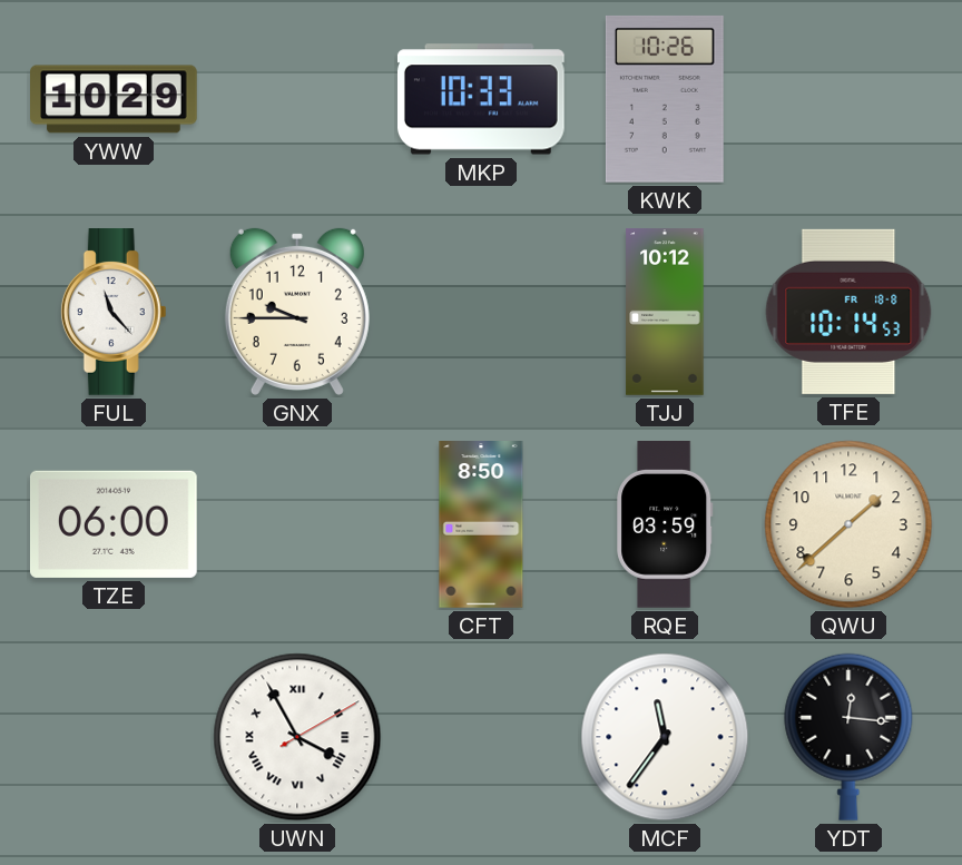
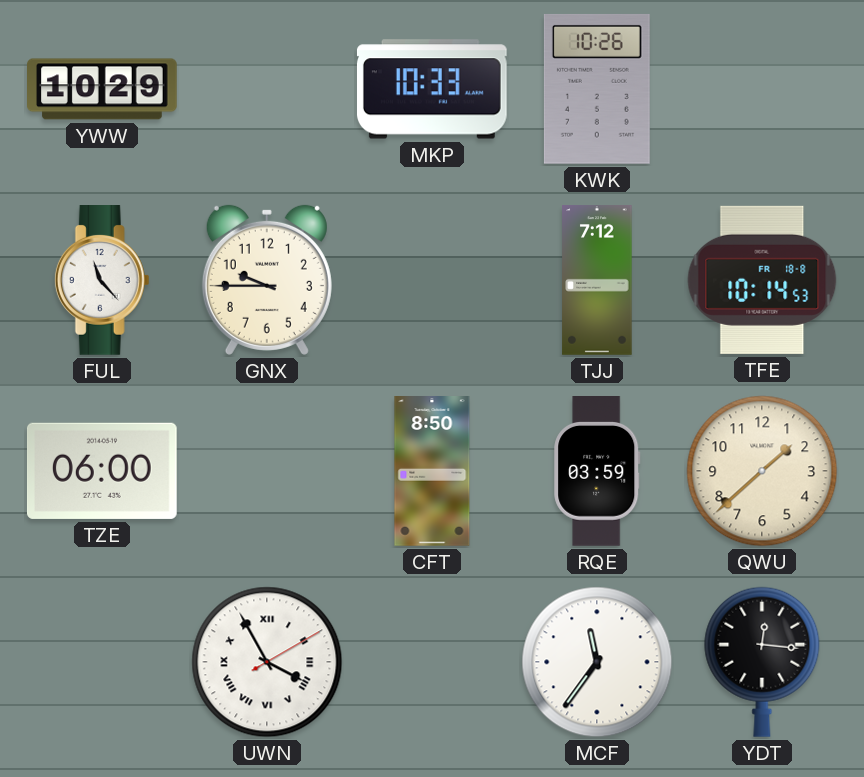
TJJ: 10:12 -> 7:12
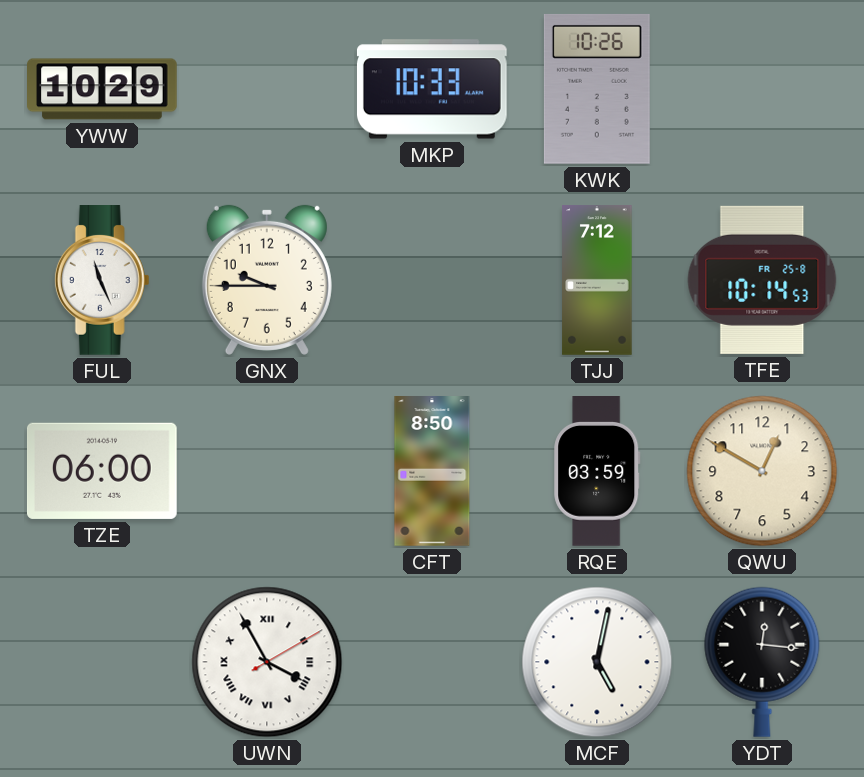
FUL: 11:23 -> 11:26
TFE date: FR 18-8 -> FR 25-8
QWU: 1:38 -> 12:50
MCF: 11:36 -> 5:02
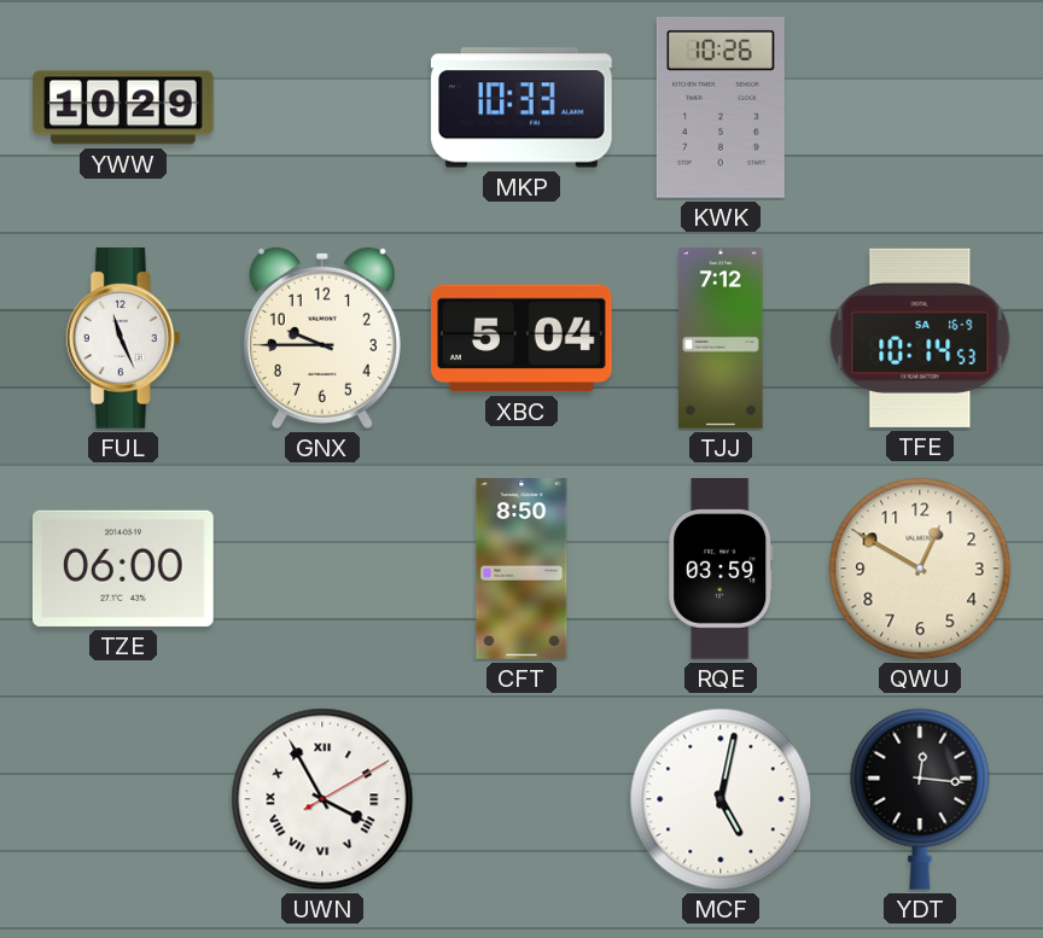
XBC: none -> 5:04
TFE date: FR 25-8 -> SA 16-9
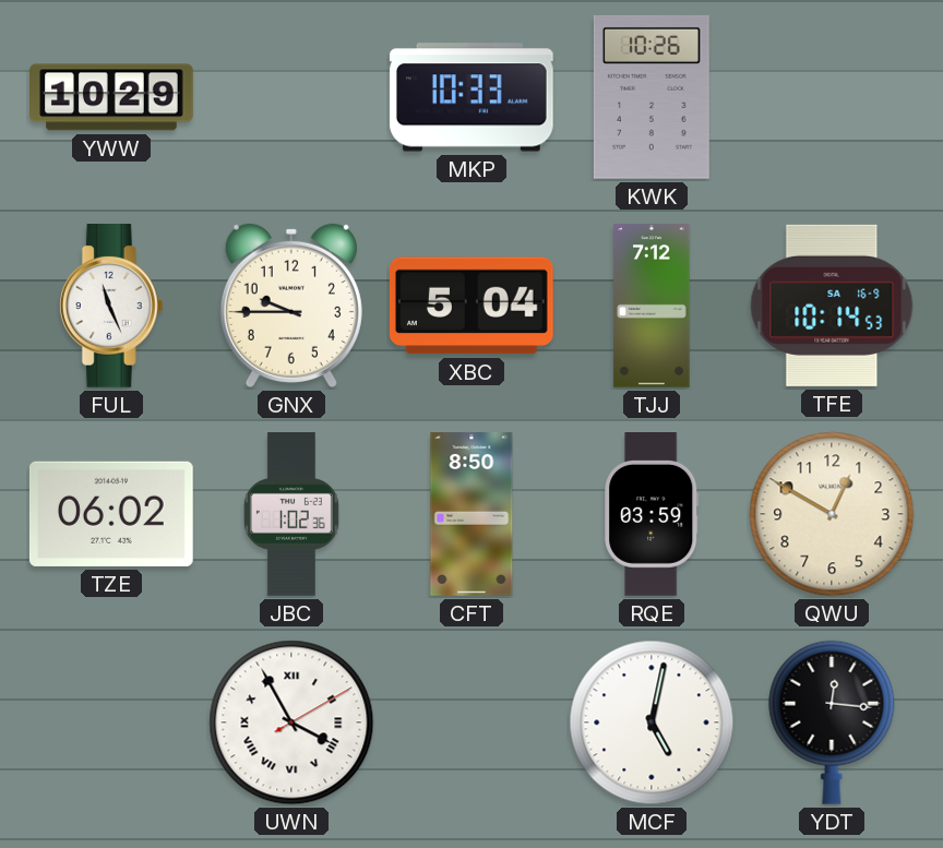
TZE: 06:00 -> 06:02
JBC: none -> 1:02
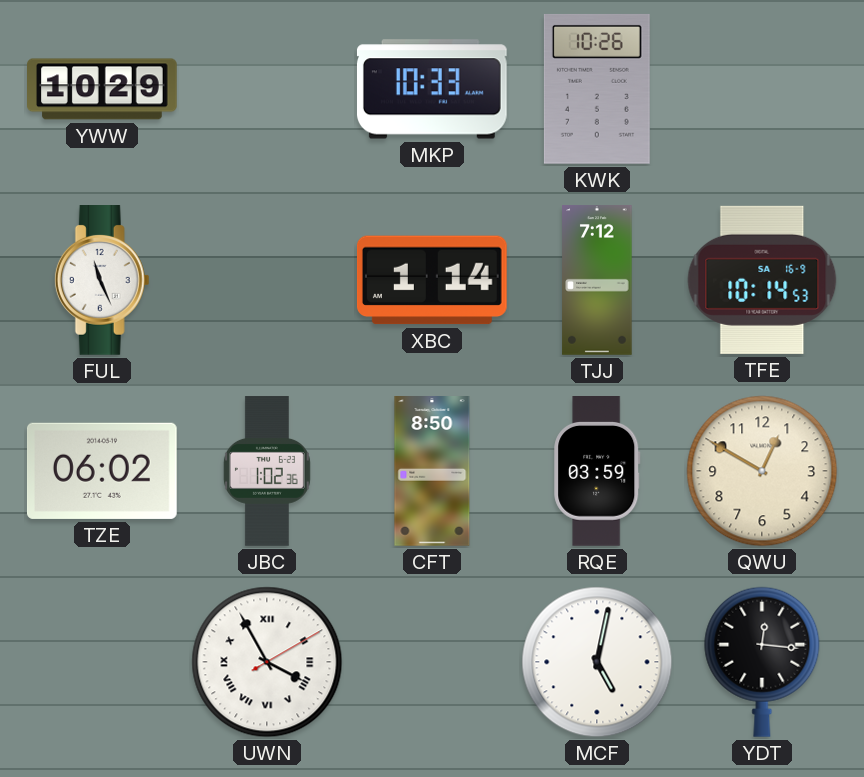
GNX: 9:45 -> none
XBC: 5:04 -> 1:14
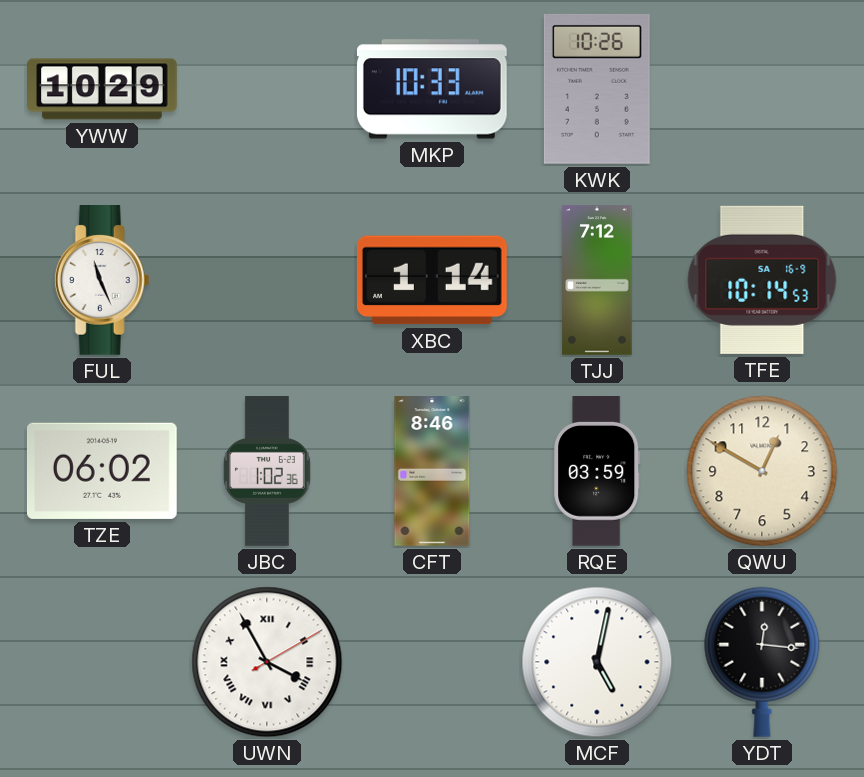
CFT: 8:50 -> 8:46
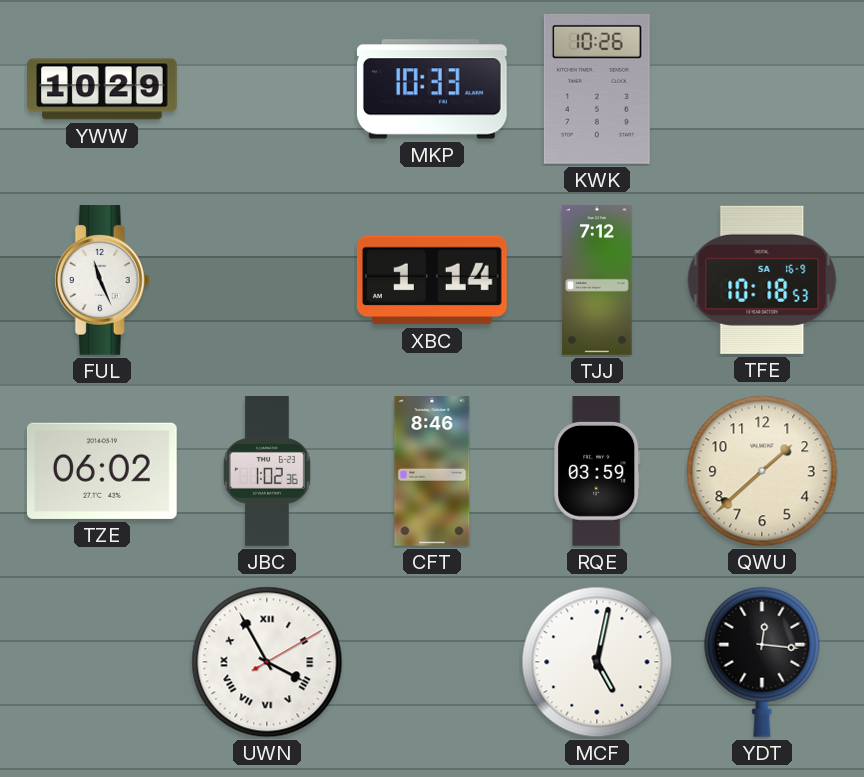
TFE: 10:14 -> 10:18
QWU: 12:50 -> 1:38
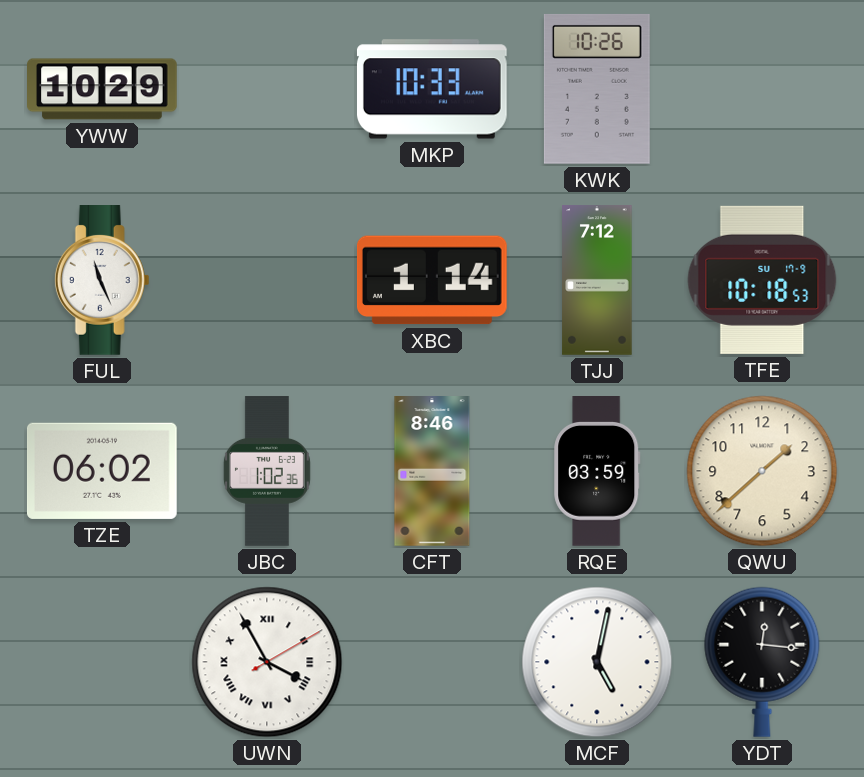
TFE date: SA 16-9 -> SU 17-9
